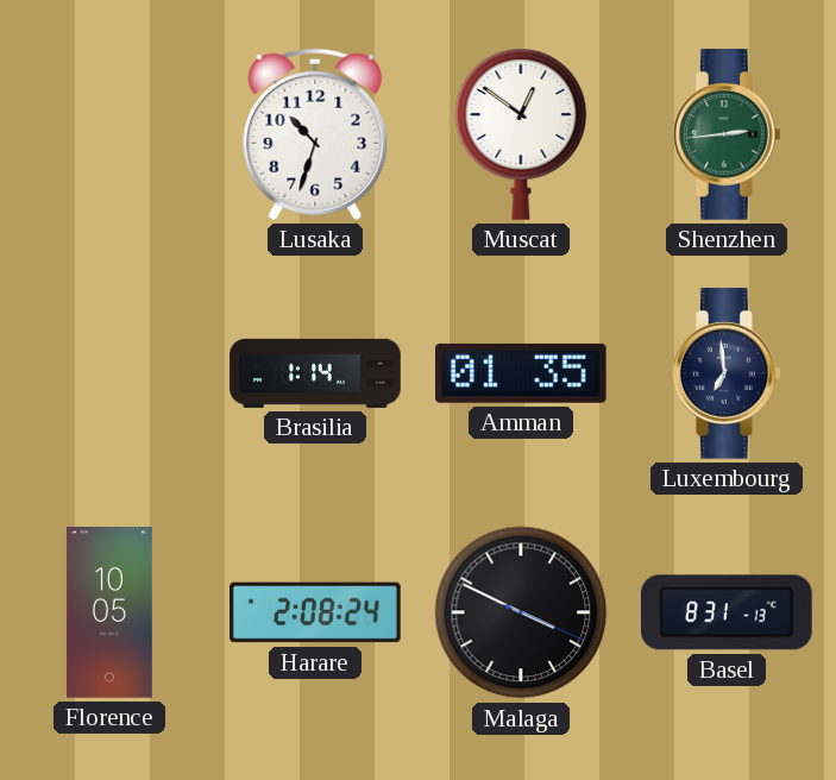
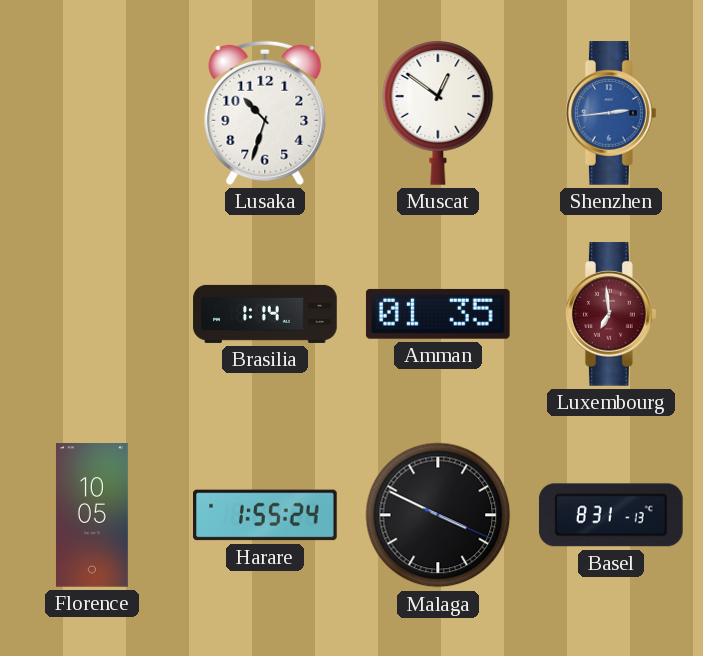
Shenzhen dial: green -> blue
Luxembourg dial: navy -> burgundy
Harare: 2:08 -> 1:55
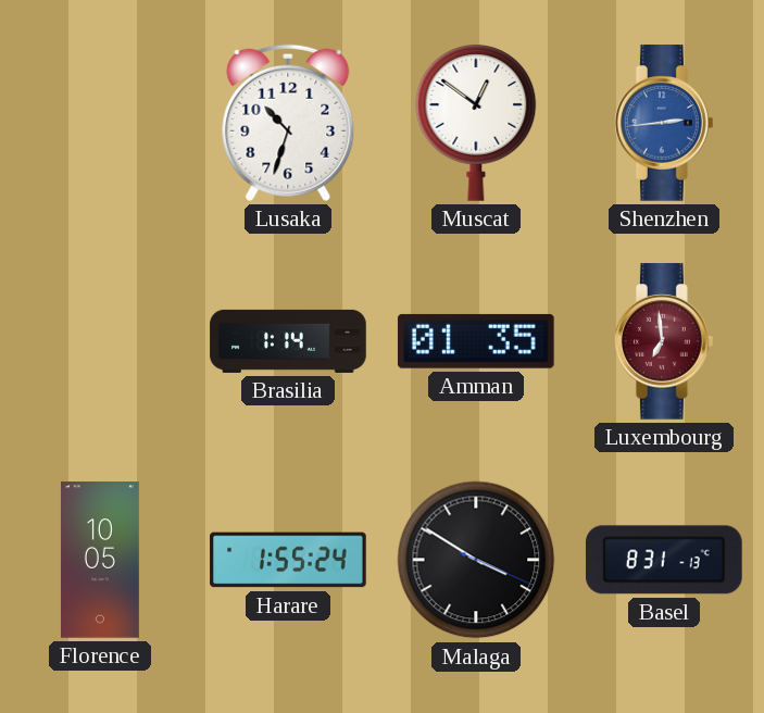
Malaga: 3:49 -> 3:50
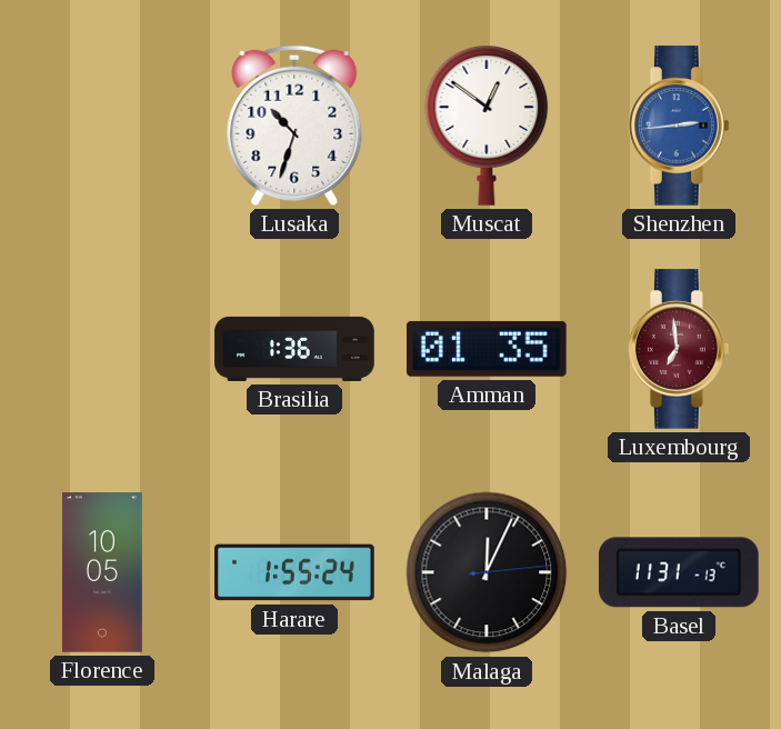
Brasilia: 1:14 -> 1:36
Malaga: 3:50 -> 12:04
Basel: 8:31 -> 11:31
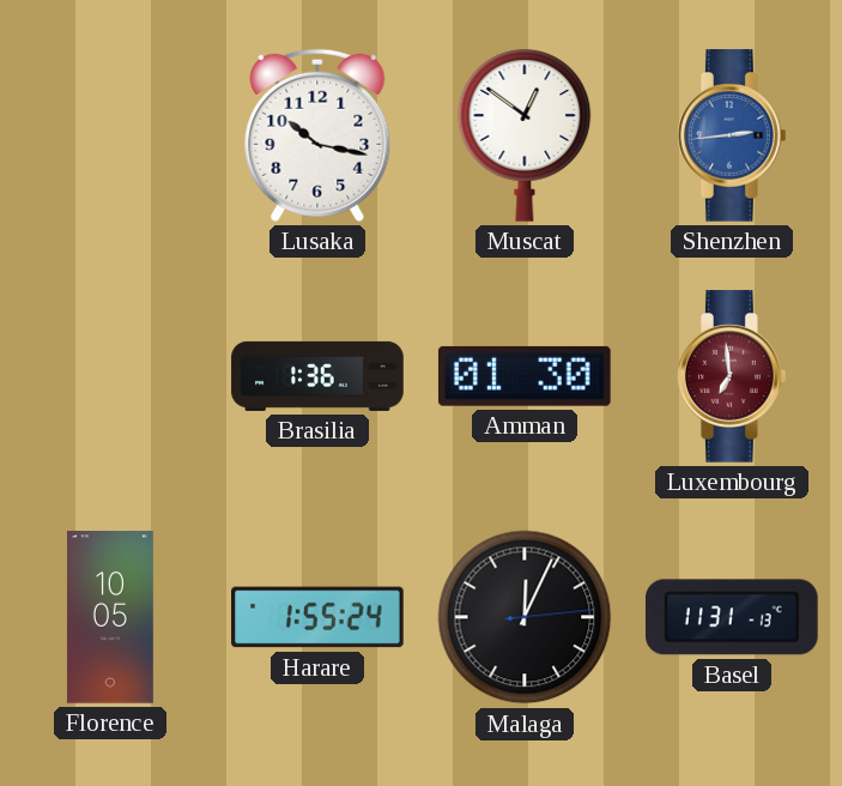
Lusaka: 10:33 -> 10:17
Amman: 01:35 -> 01:30
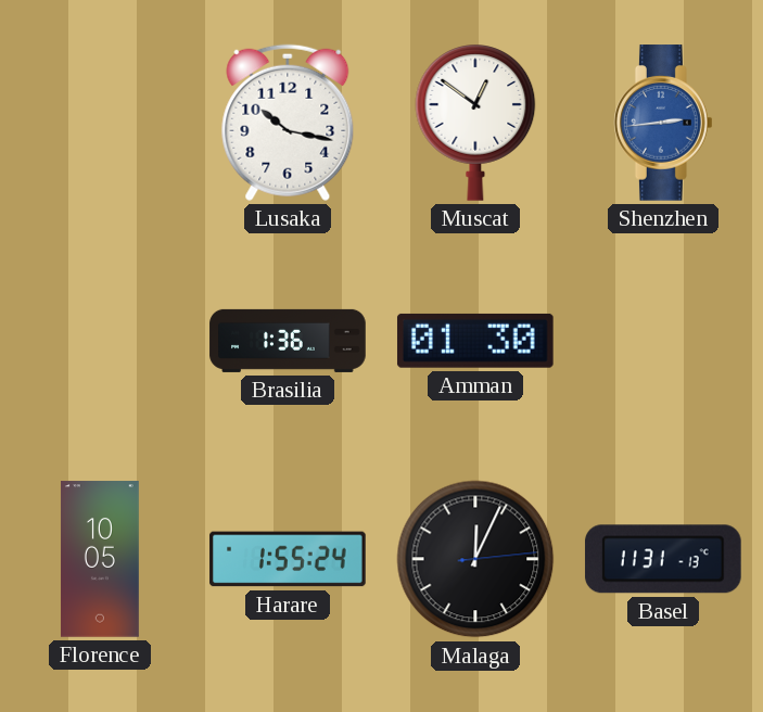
Luxembourg: 6:59 -> none
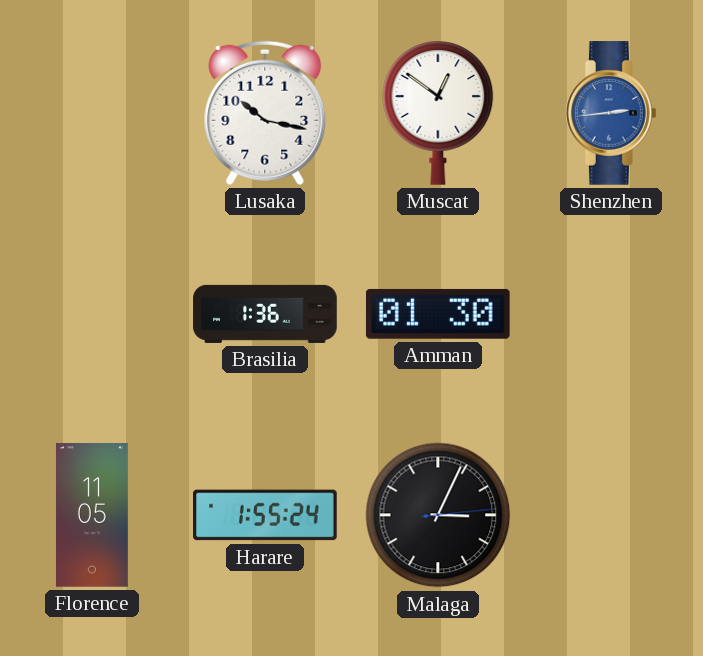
Florence: 10:05 -> 11:05
Malaga: 12:04 -> 3:04
Basel: 11:31 -> none
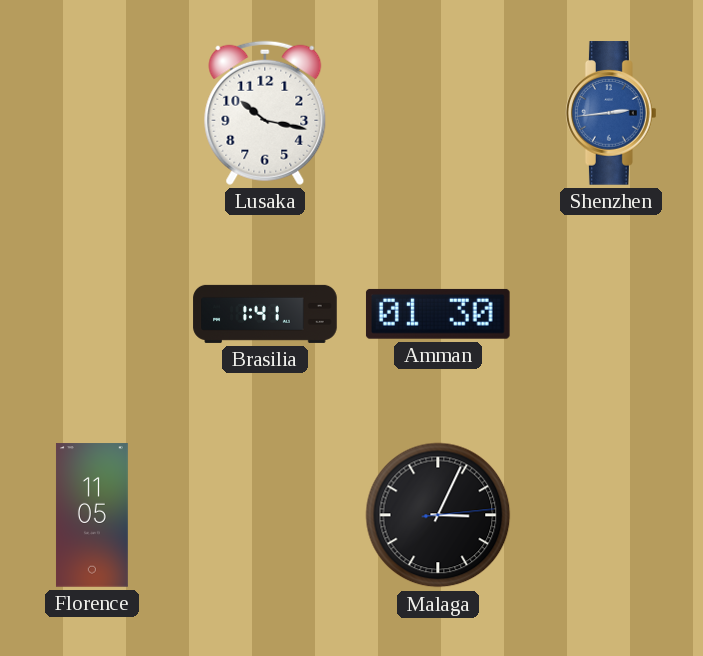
Muscat: 12:51 -> none
Brasilia: 1:36 -> 1:41
Harare: 1:55 -> none
